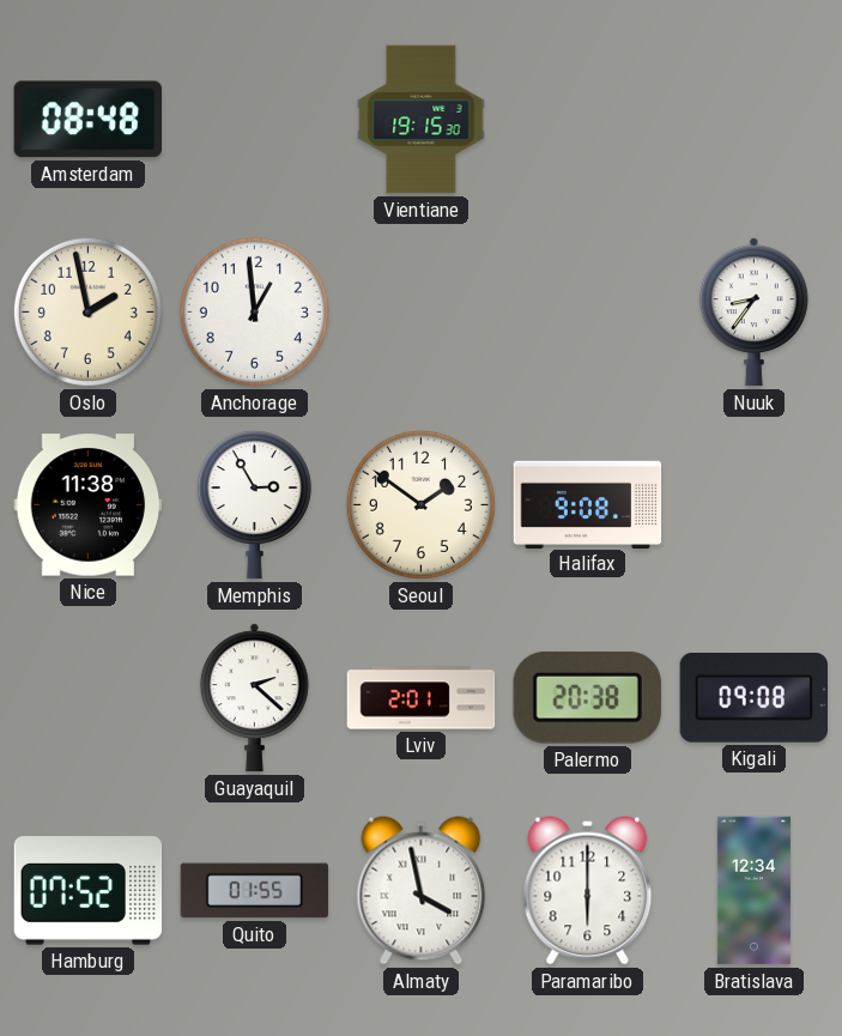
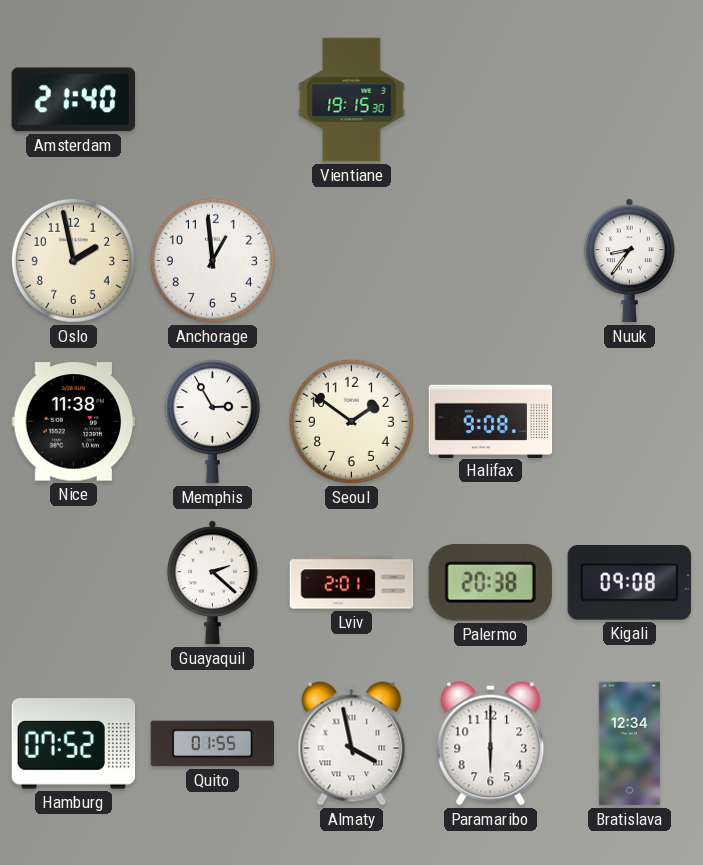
Amsterdam: 08:48 -> 21:40
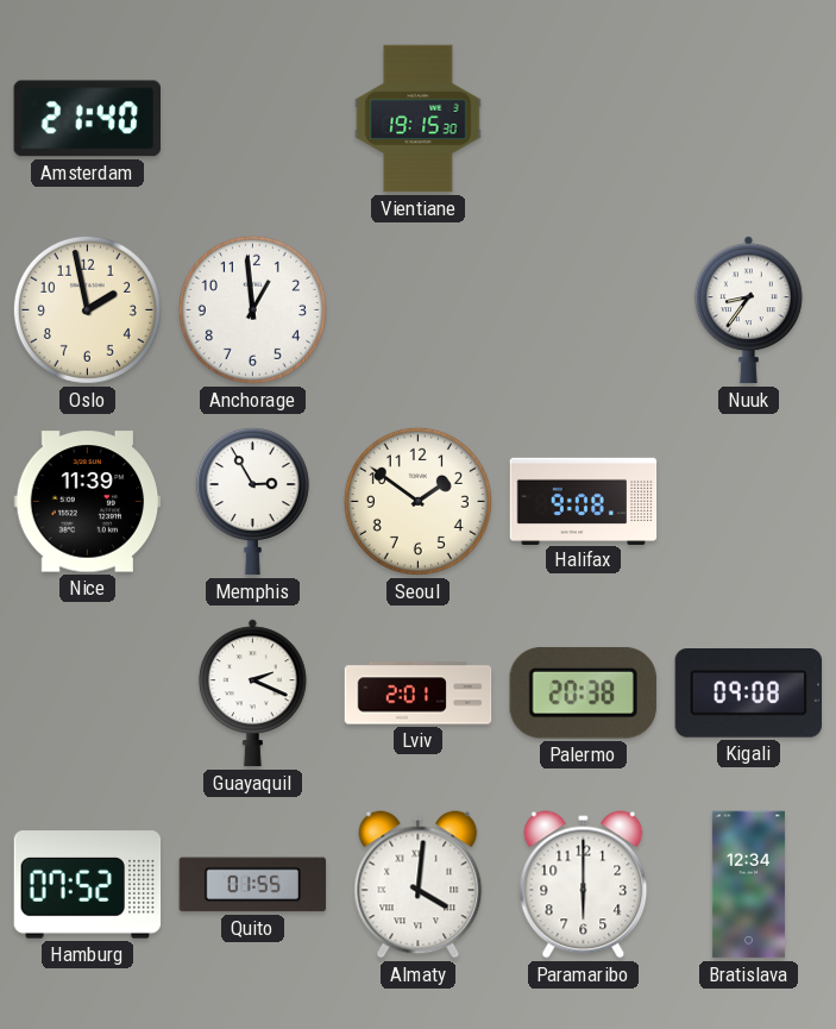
Nice: 11:38 -> 11:39
Guayaquil: 2:22 -> 2:19
Almaty: 3:58 -> 4:01
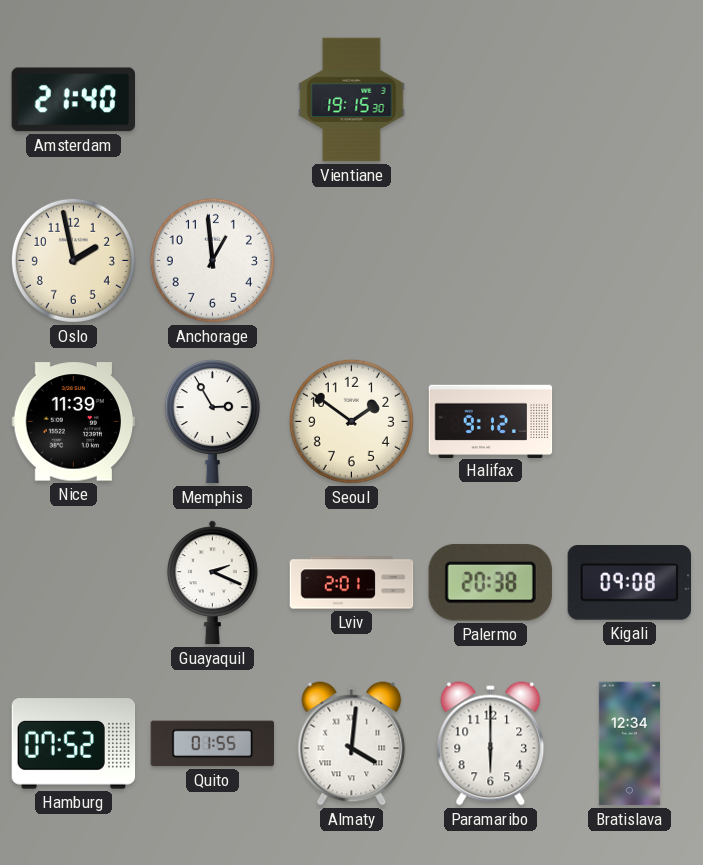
Nuuk: 8:36 -> none
Halifax: 9:08 -> 9:12
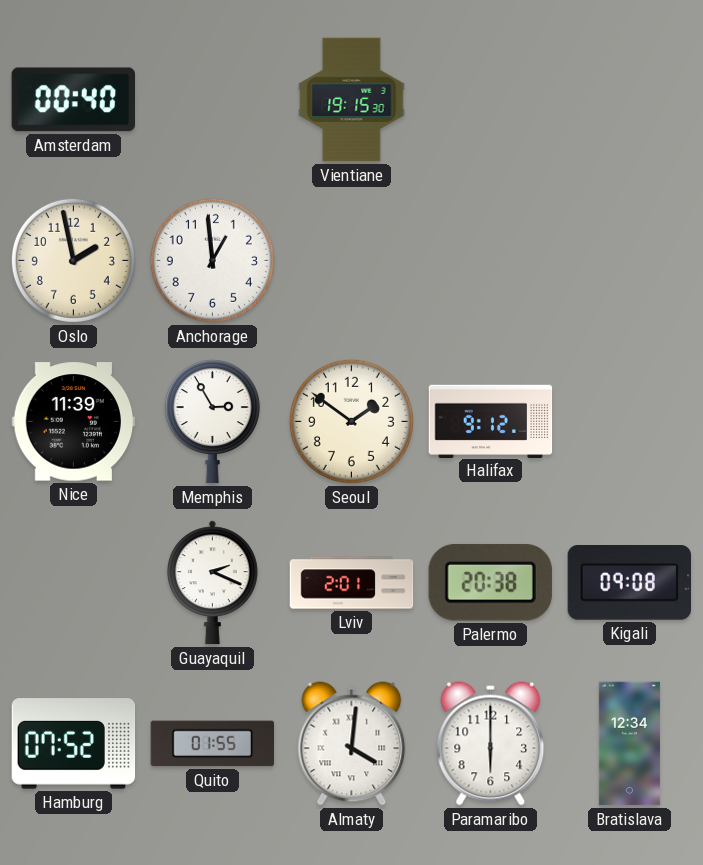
Amsterdam: 21:40 -> 00:40
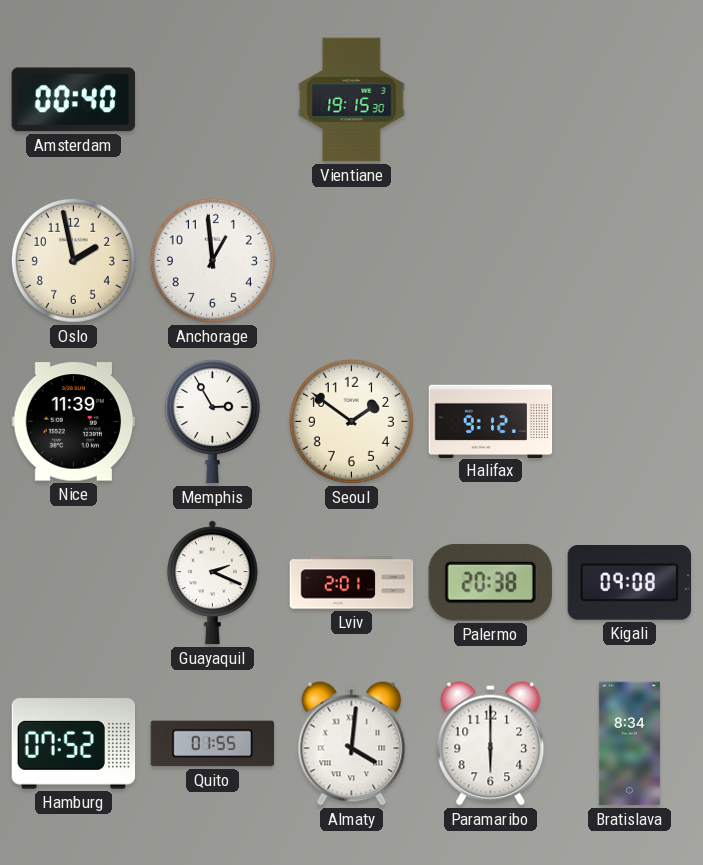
Bratislava: 12:34 -> 8:34
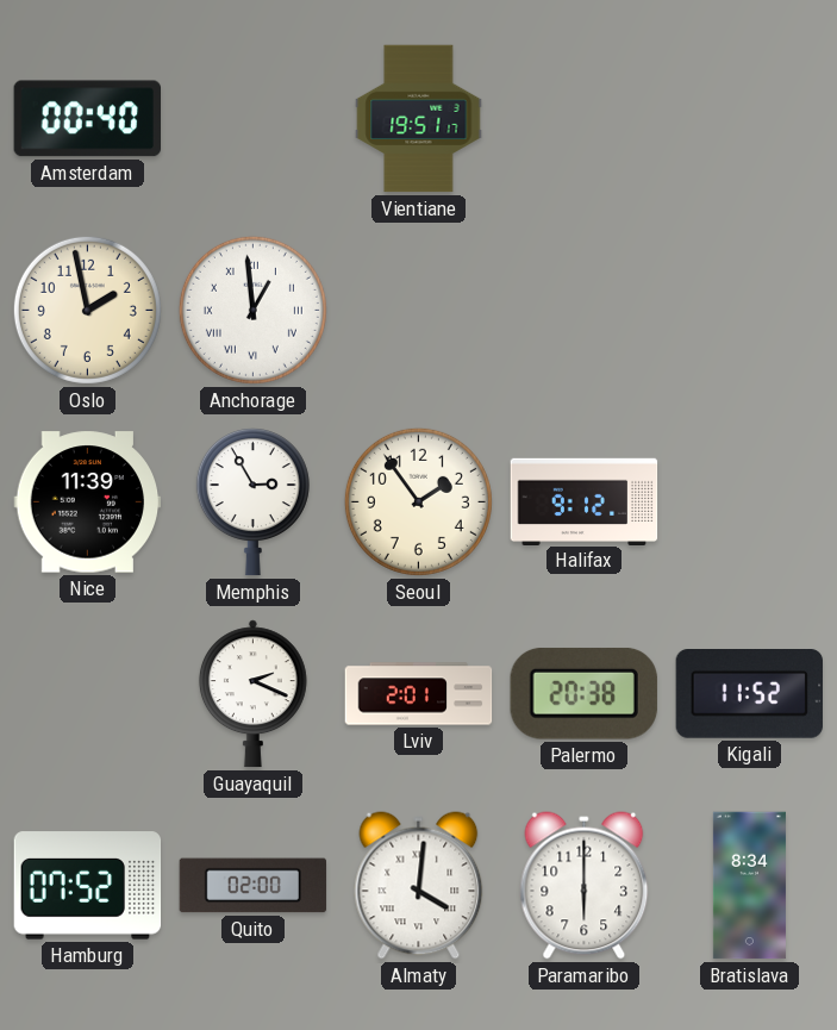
Vientiane: 19:15 -> 19:51
Anchorage numerals: Arabic -> Roman
Seoul: 1:51 -> 1:54
Kigali: 09:08 -> 11:52
Quito: 01:55 -> 02:00
